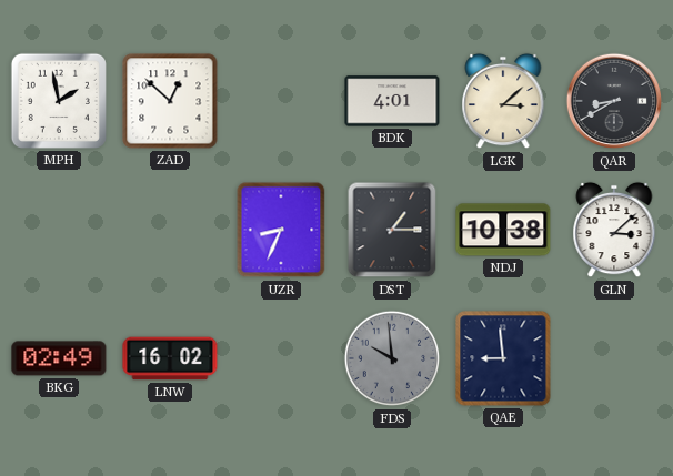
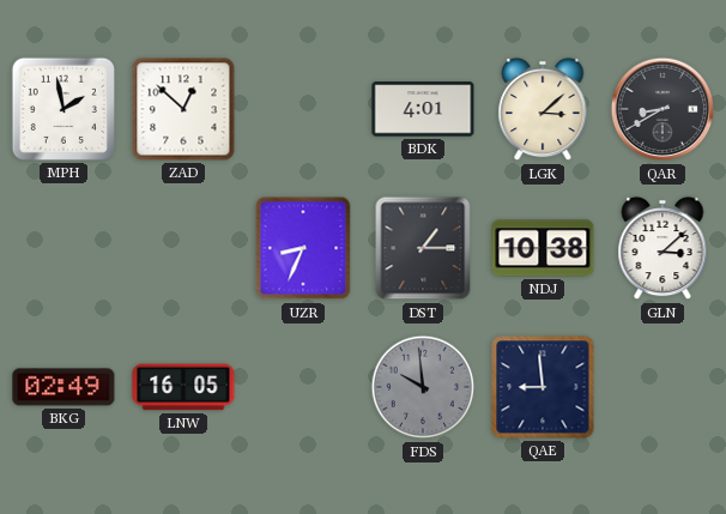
LNW: 16:02 -> 16:05
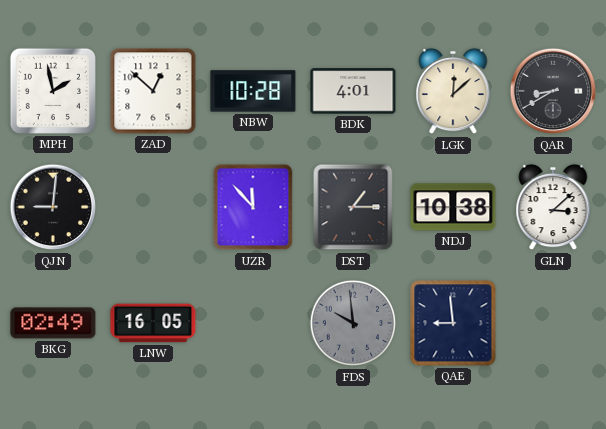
NBW: none -> 10:28
LGK: 3:08 -> 12:08
QJN: none -> 9:01
UZR: 8:34 -> 11:53
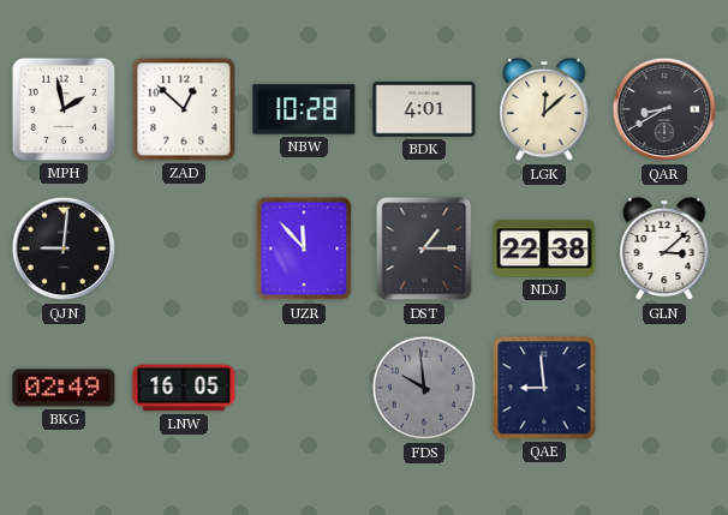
NDJ: 10:38 -> 22:38
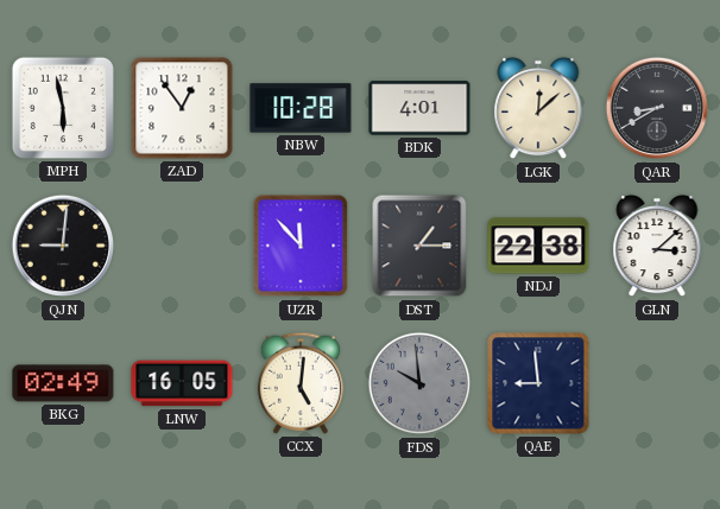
MPH: 1:58 -> 5:58
ZAD: 12:52 -> 12:54
CCX: none -> 5:01
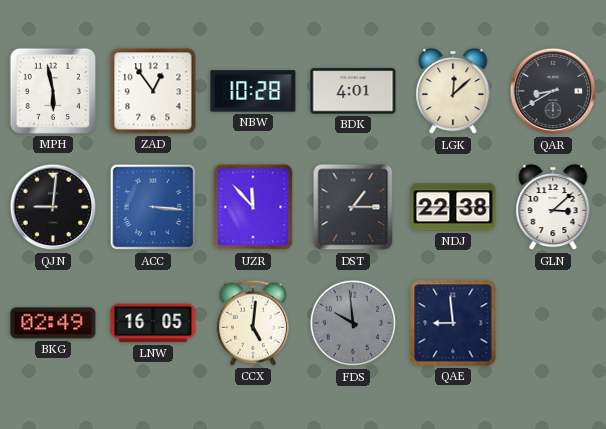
ACC: none -> 3:16
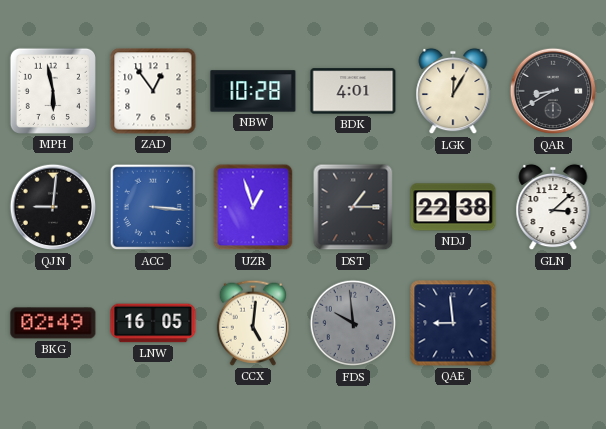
LGK: 12:08 -> 12:05
UZR: 11:53 -> 12:57
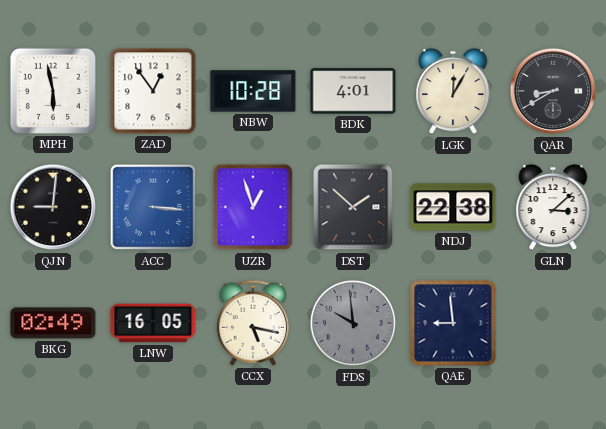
DST: 1:15 -> 1:52
CCX: 5:01 -> 5:17
